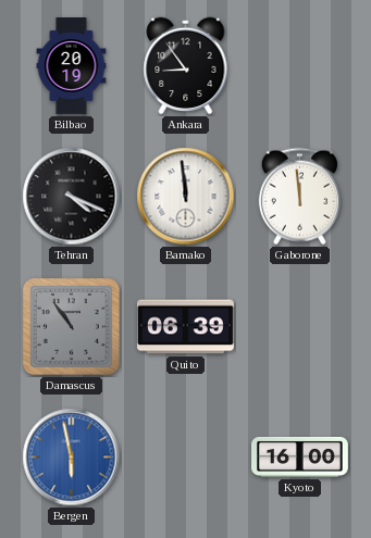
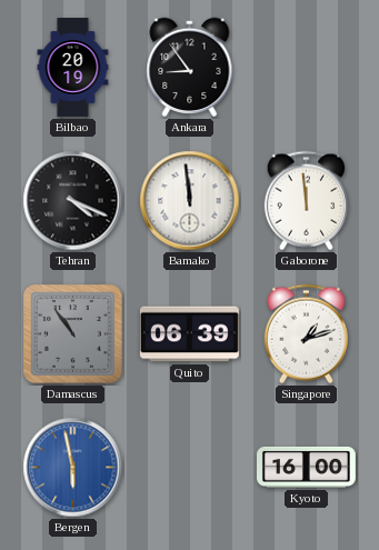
Singapore: none -> 1:12
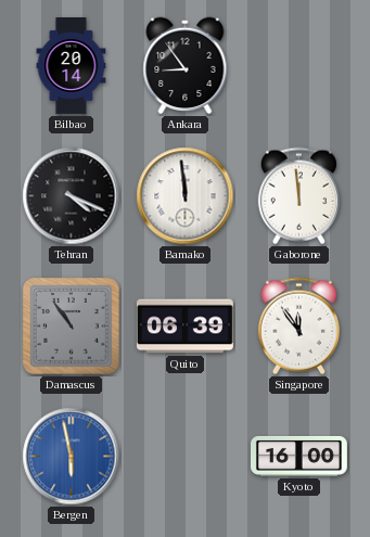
Bilbao: 20:19 -> 20:14
Singapore: 1:12 -> 11:54
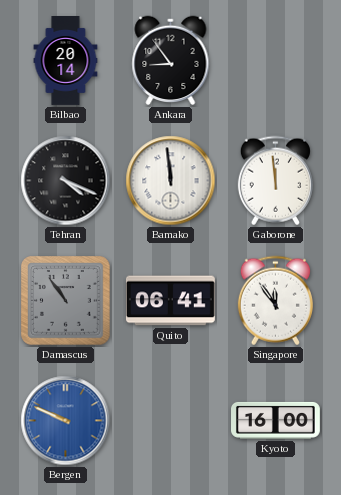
Quito: 06:39 -> 06:41
Bergen: 5:58 -> 9:49
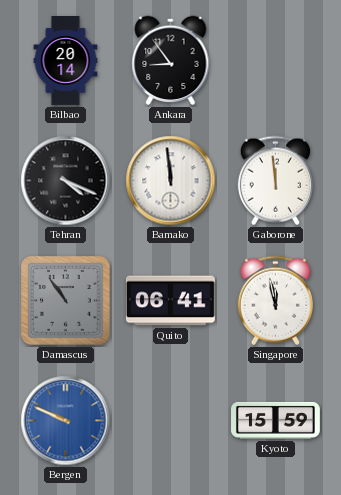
Singapore: 11:54 -> 11:58
Kyoto: 16:00 -> 15:59
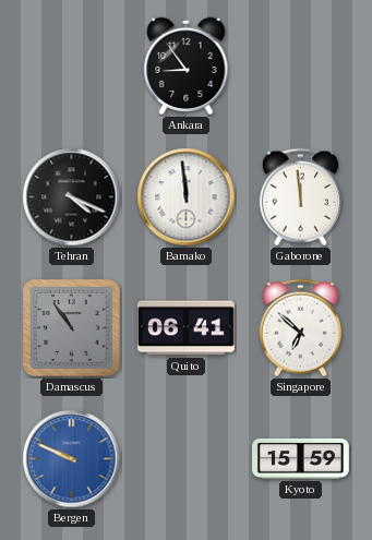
Bilbao: 20:14 -> none
Singapore: 11:58 -> 6:52
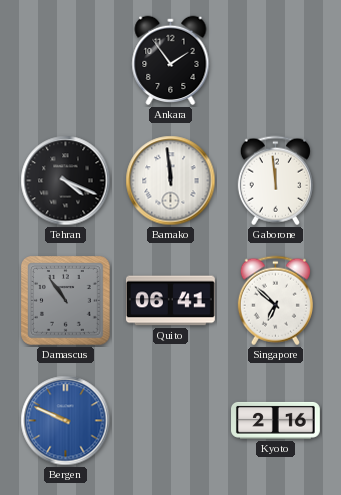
Ankara: 8:54 -> 1:54
Kyoto: 15:59 -> 2:16
